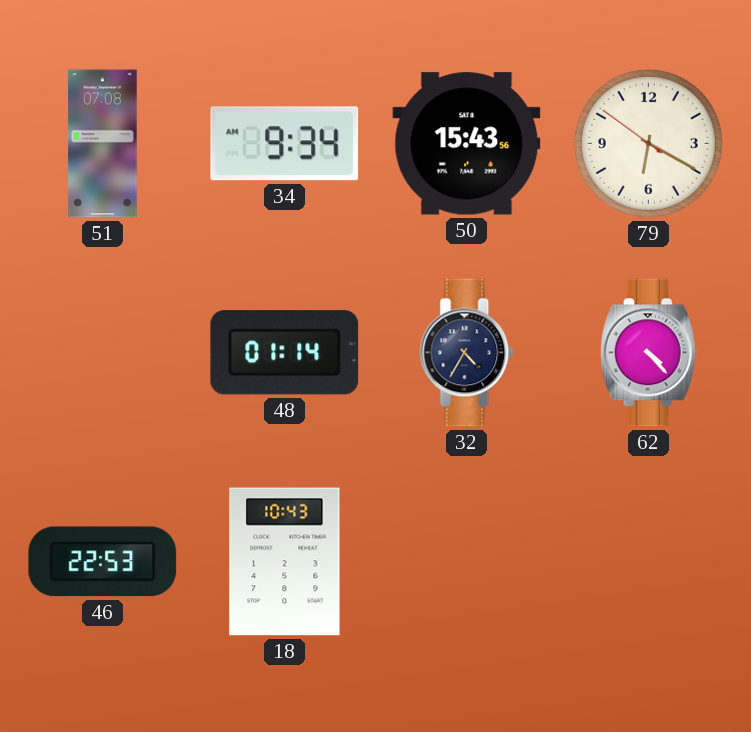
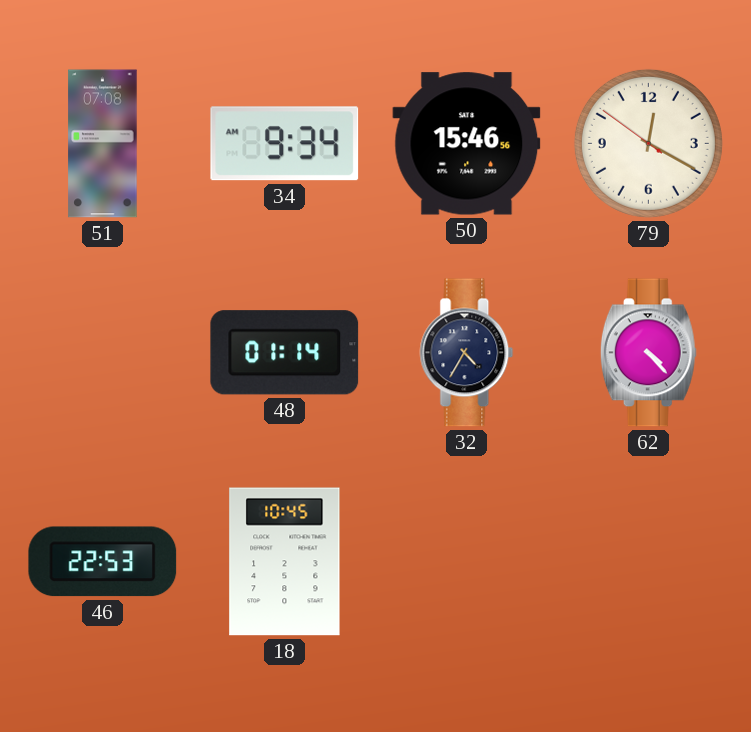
50: 15:43 -> 15:46
79: 6:19 -> 12:19
18: 10:43 -> 10:45
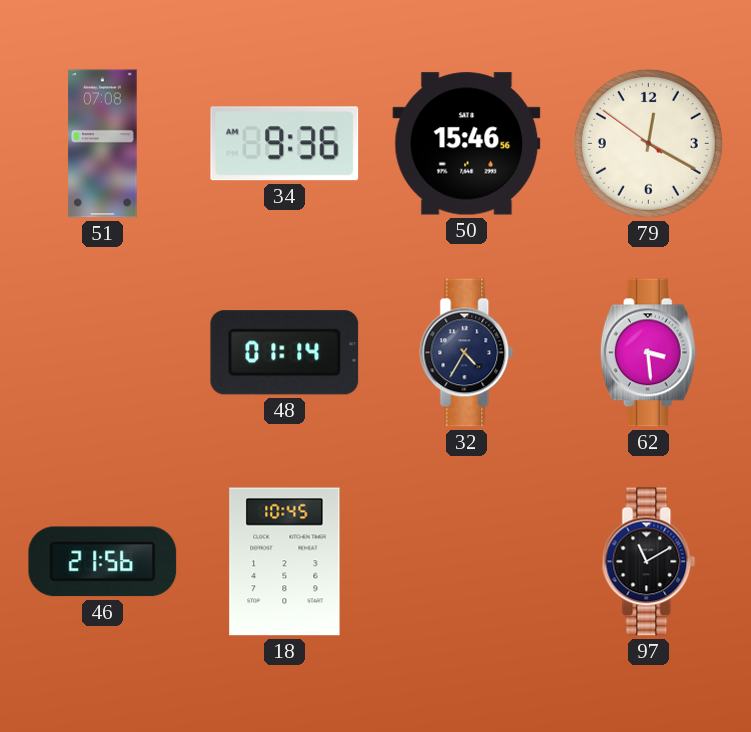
34: 9:34 -> 9:36
62: 4:23 -> 3:29
46: 22:53 -> 21:56
97: none -> 11:10
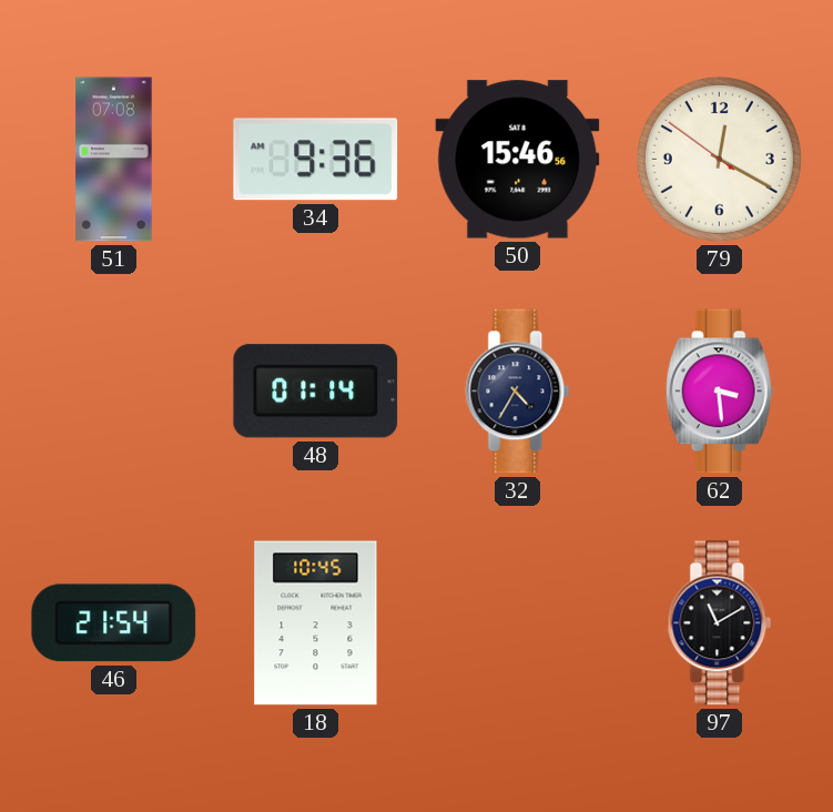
46: 21:56 -> 21:54
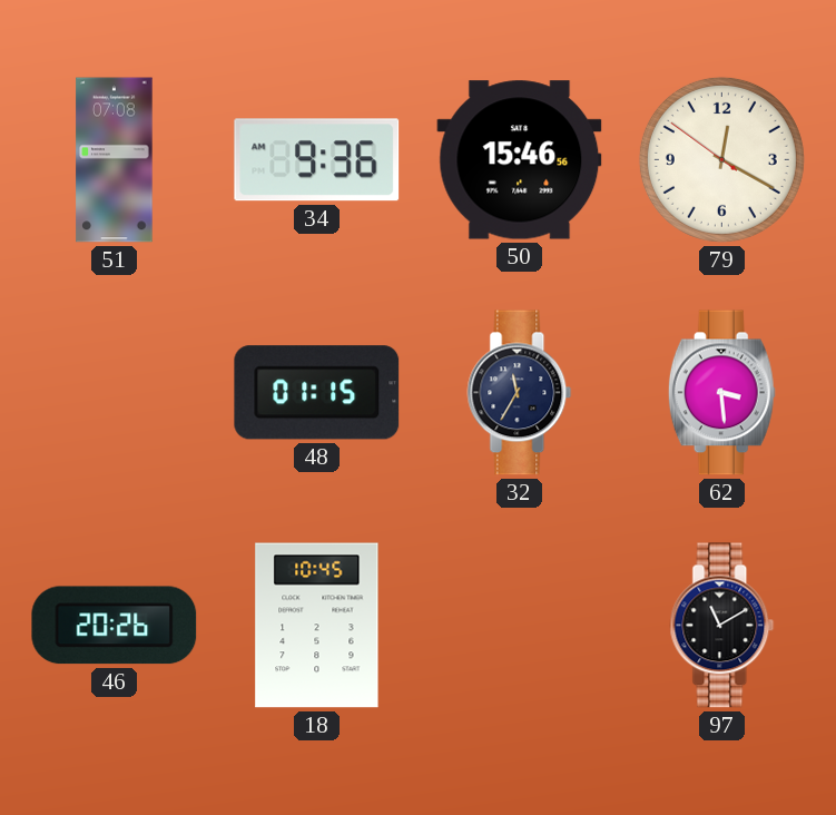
48: 01:14 -> 01:15
32: 4:35 -> 11:35
46: 21:54 -> 20:26
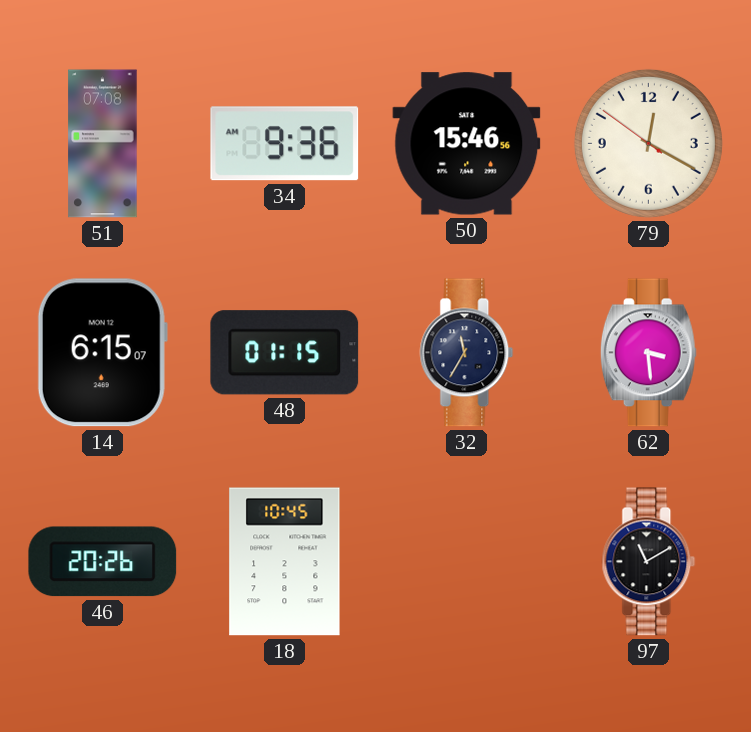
14: none -> 6:15
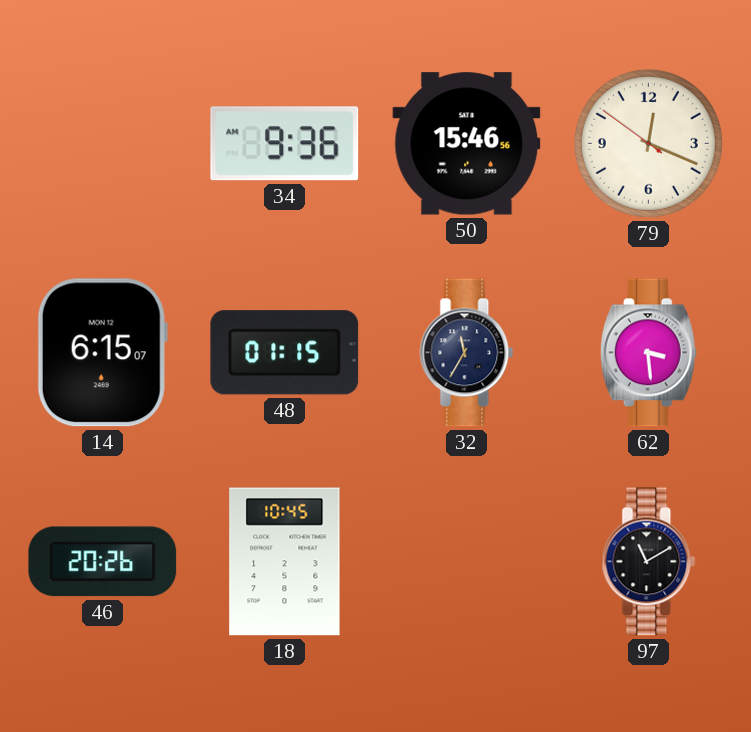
51: 07:08 -> none
79: 12:19 -> 12:18
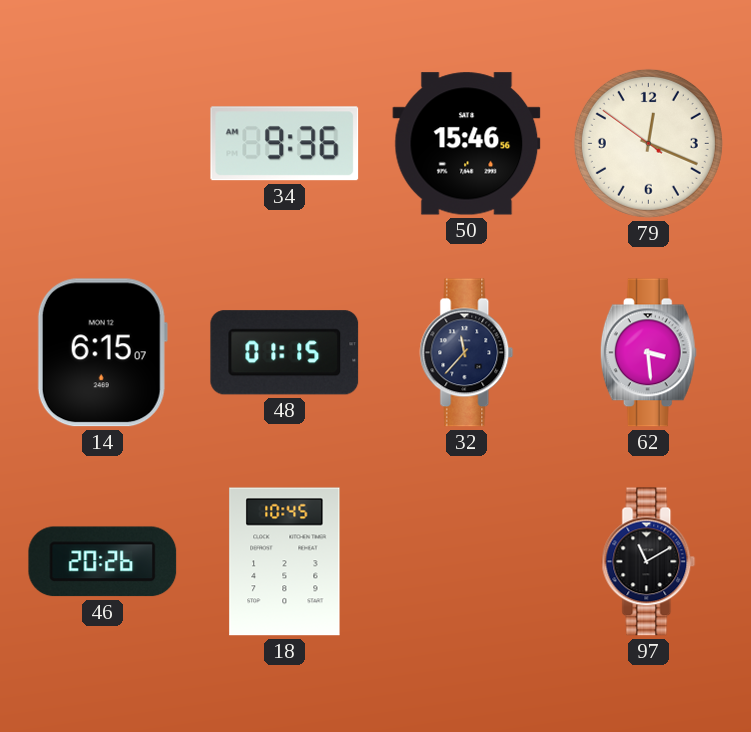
32: 11:35 -> 11:37
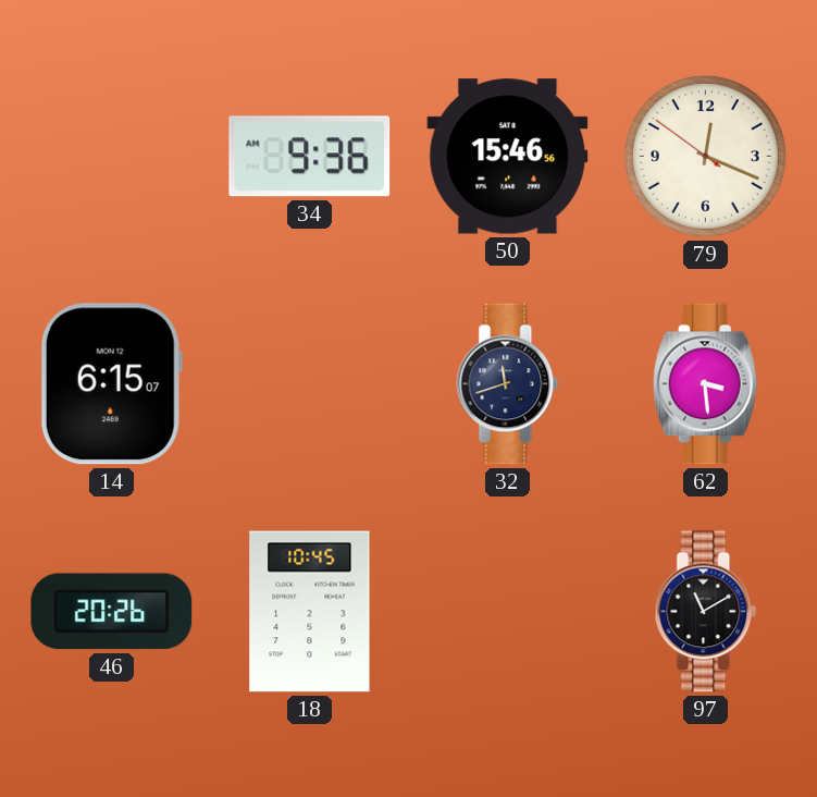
48: 01:15 -> none
32: 11:37 -> 11:42
